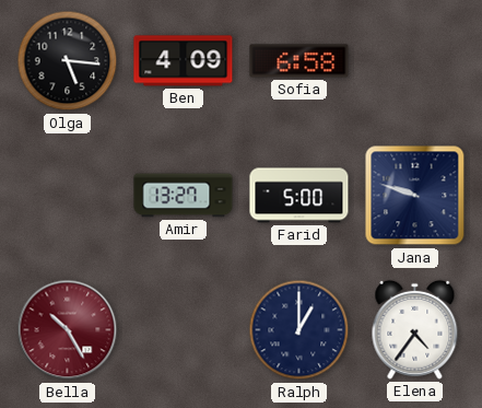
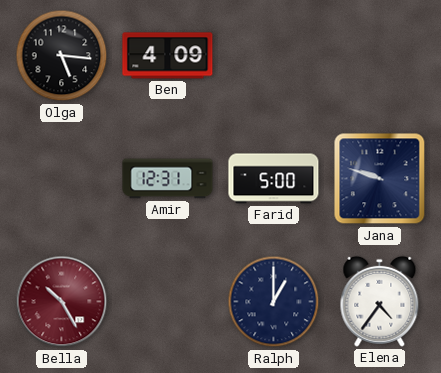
Sofia: 6:58 -> none
Amir: 13:27 -> 12:31
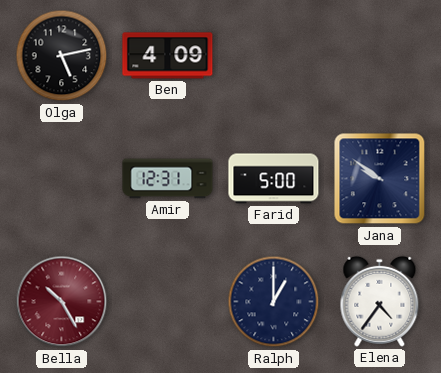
Olga: 5:16 -> 5:13
Jana: 9:48 -> 9:51
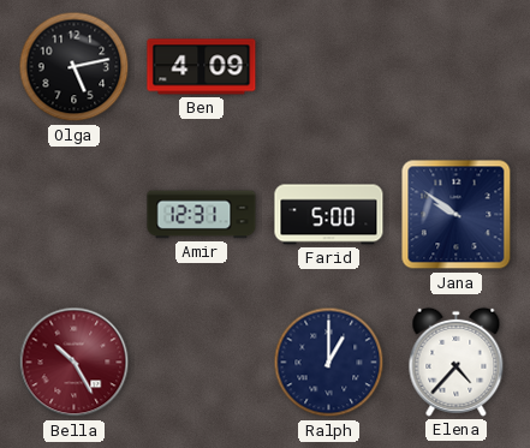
Elena: 4:36 -> 4:37
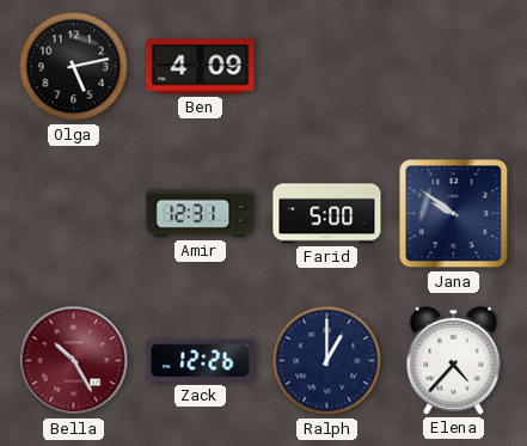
Zack: none -> 12:26
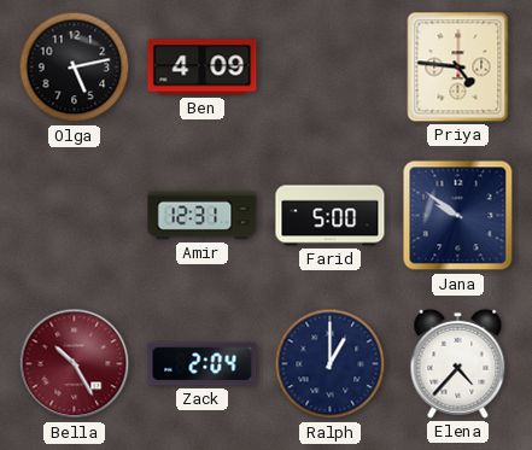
Priya: none -> 4:46
Zack: 12:26 -> 2:04
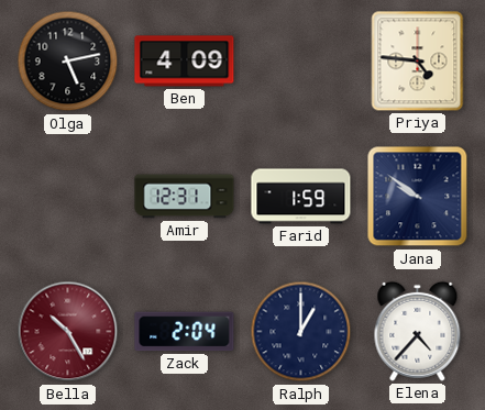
Farid: 5:00 -> 1:59
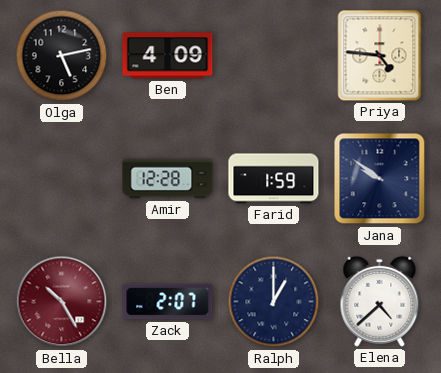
Amir: 12:31 -> 12:28
Zack: 2:04 -> 2:07
Elena: 4:37 -> 4:38
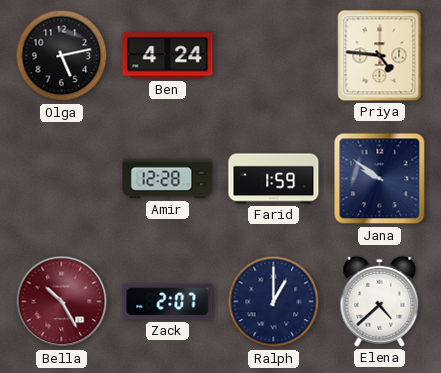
Ben: 4:09 -> 4:24
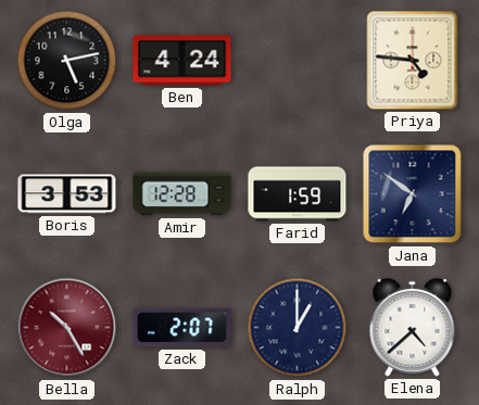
Boris: none -> 3:53
Jana: 9:51 -> 6:51
